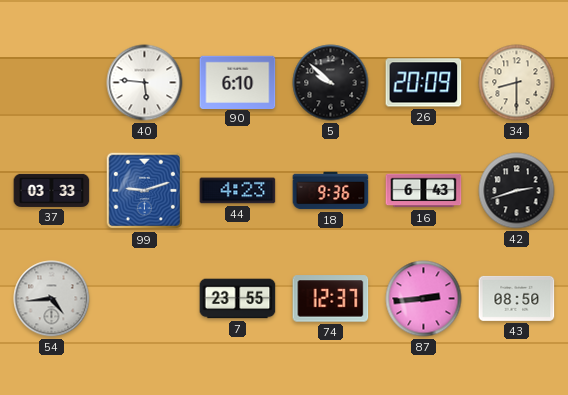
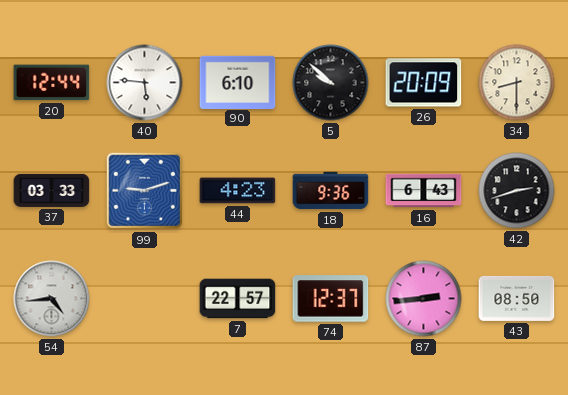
20: none -> 12:44
7: 23:55 -> 22:57
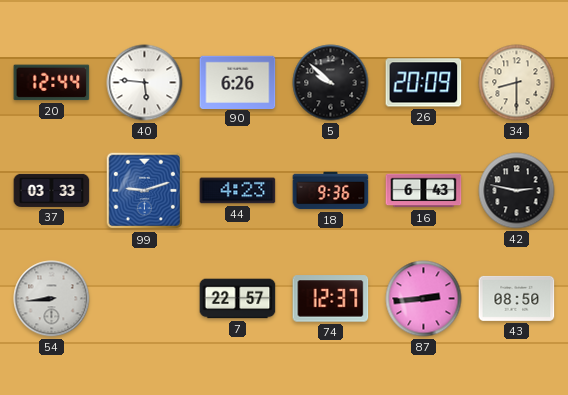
90: 6:10 -> 6:26
42: 2:42 -> 2:47
54: 4:44 -> 8:44
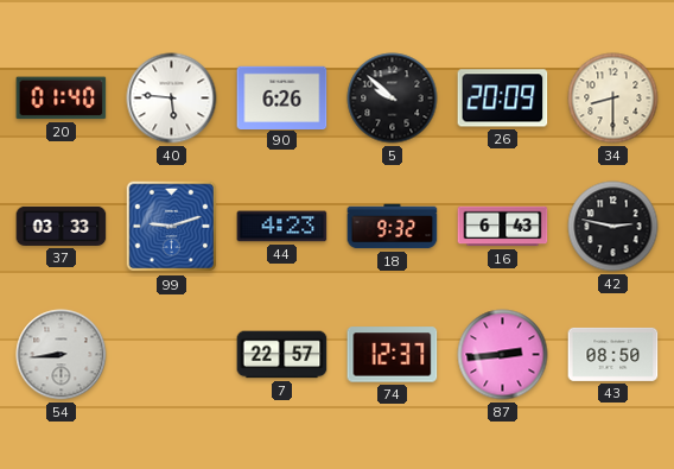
20: 12:44 -> 01:40
18: 9:36 -> 9:32
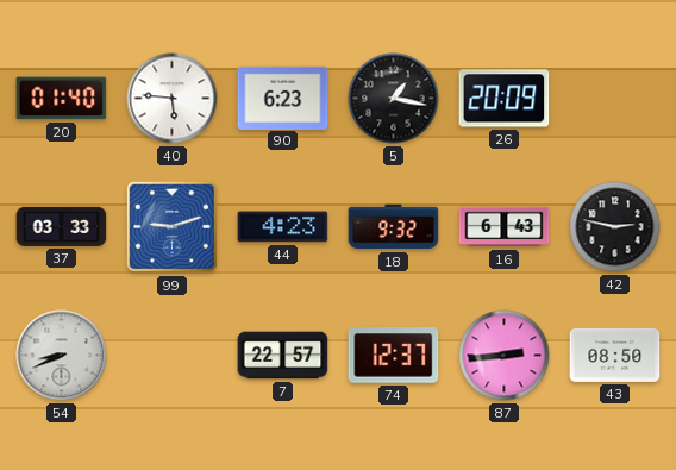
90: 6:26 -> 6:23
5: 9:52 -> 1:17
34: 8:30 -> none
54: 8:44 -> 8:41
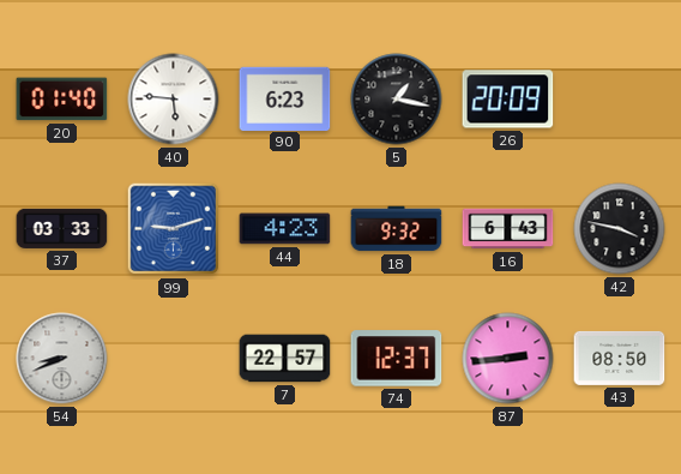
42: 2:47 -> 3:47
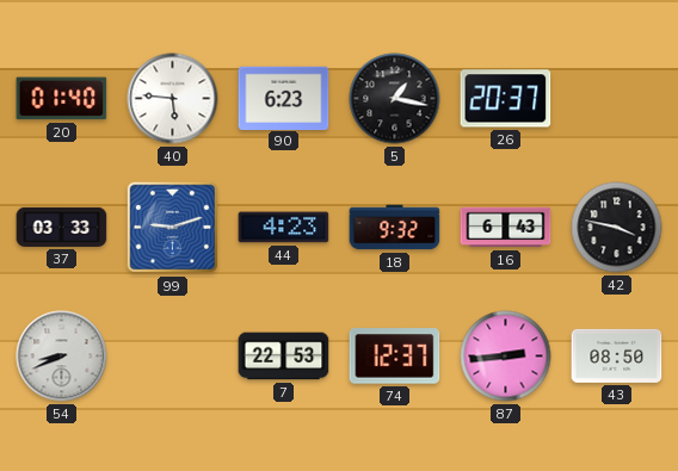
26: 20:09 -> 20:37
7: 22:57 -> 22:53
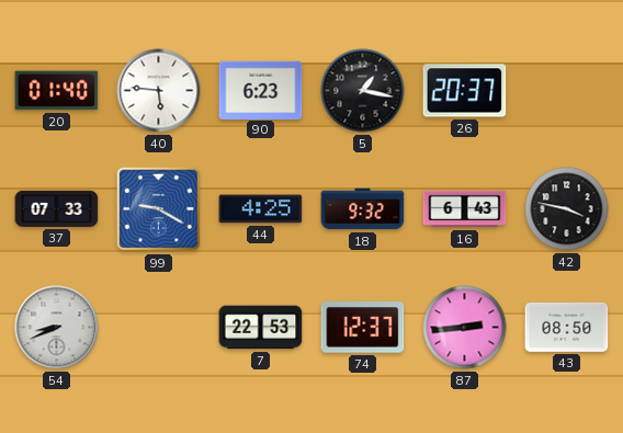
37: 03:33 -> 07:33
99: 9:12 -> 9:20
44: 4:23 -> 4:25
